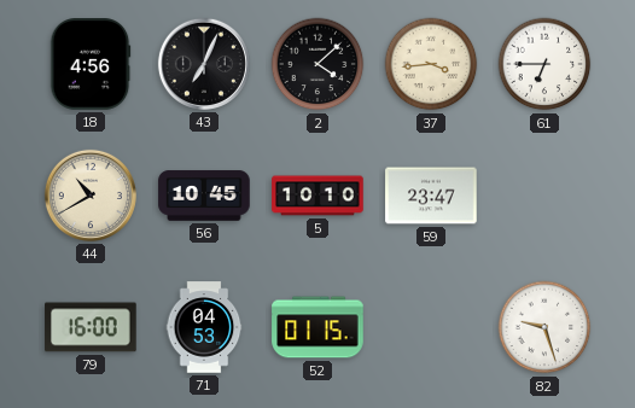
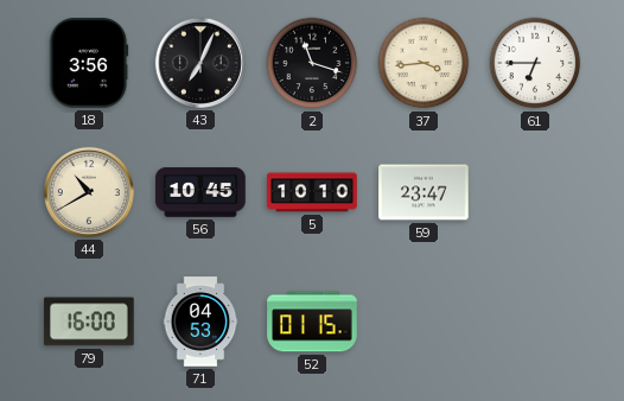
18: 4:56 -> 3:56
2: 4:08 -> 11:18
82: 9:27 -> none
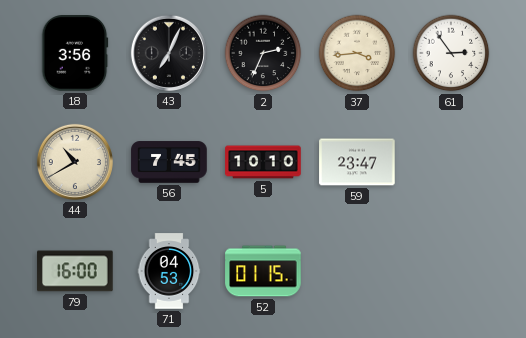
2: 11:18 -> 2:34
61: 6:45 -> 2:54
56: 10:45 -> 7:45
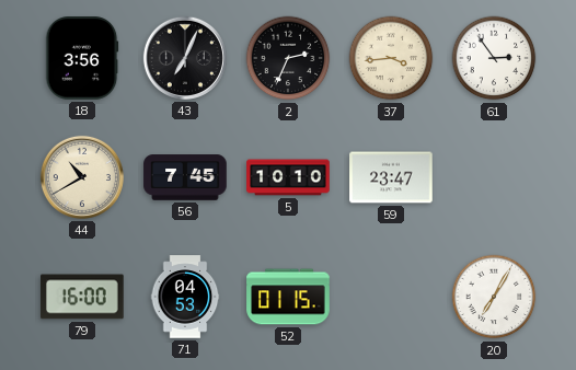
20: none -> 7:05
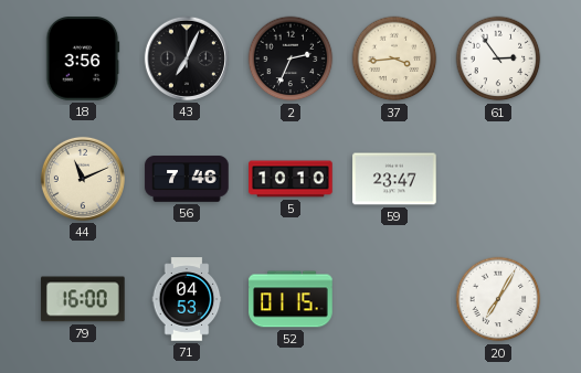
44: 10:40 -> 11:11
56: 7:45 -> 7:46
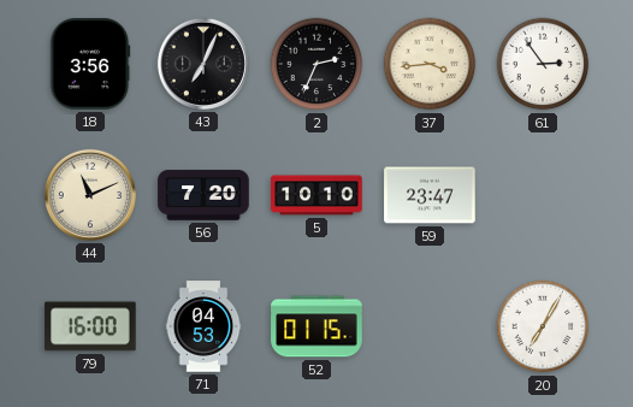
56: 7:46 -> 7:20
